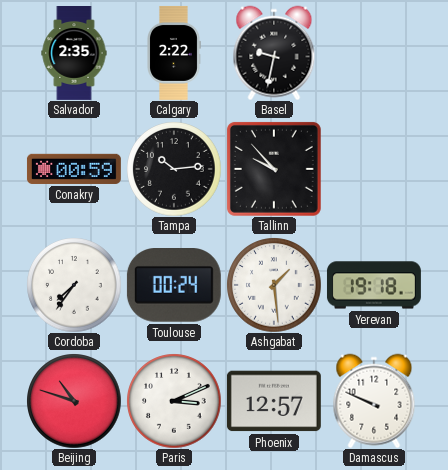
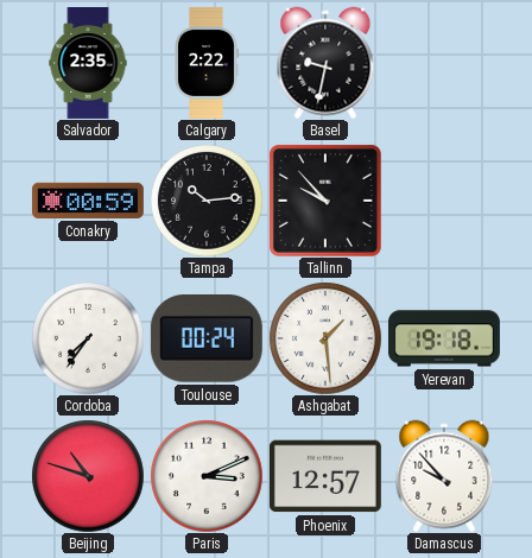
Damascus: 9:49 -> 9:53
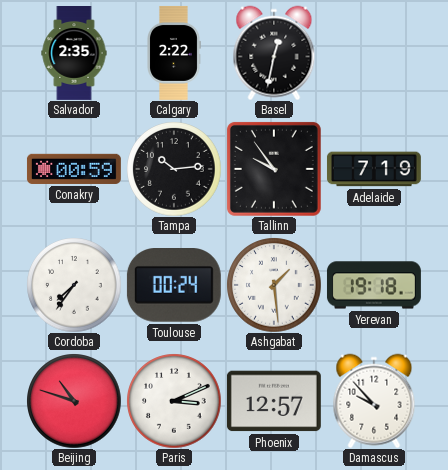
Basel: 9:32 -> 12:32
Tallinn: 9:53 -> 9:54
Adelaide: none -> 7:19
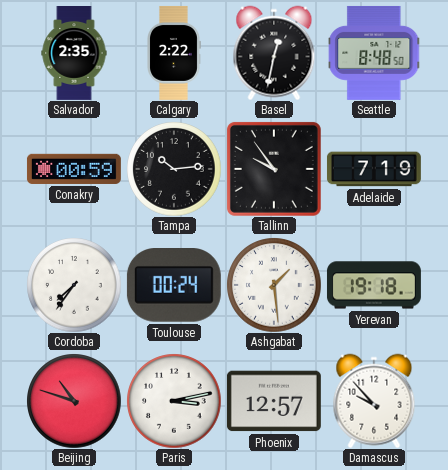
Seattle: none -> 8:48
Paris: 3:11 -> 3:13
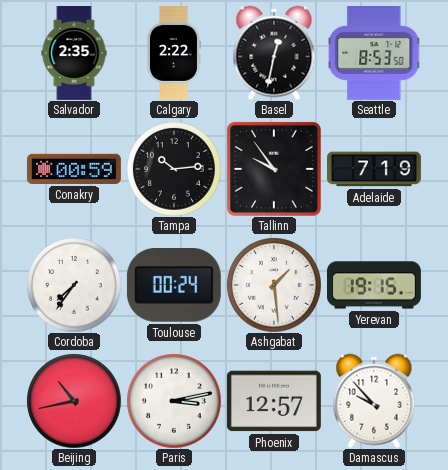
Seattle: 8:48 -> 8:53
Yerevan: 19:18 -> 19:15
Beijing: 10:48 -> 10:43
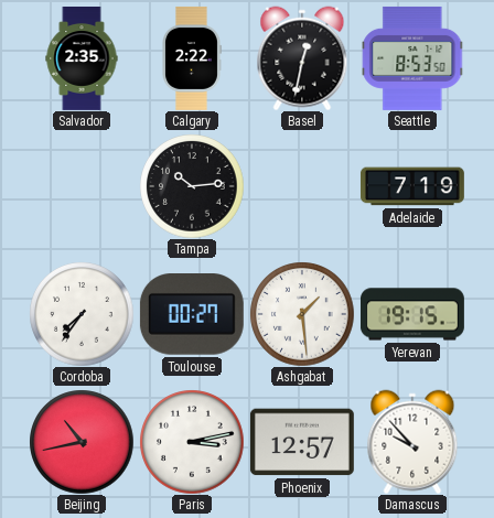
Conakry: 00:59 -> none
Tallinn: 9:54 -> none
Toulouse: 00:24 -> 00:27
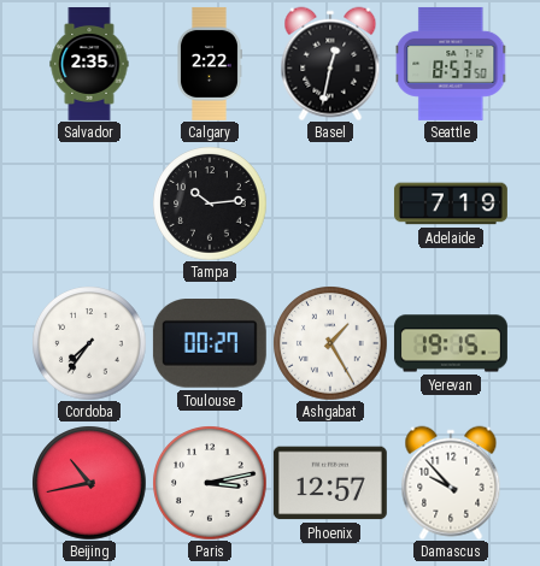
Ashgabat: 1:29 -> 1:25
